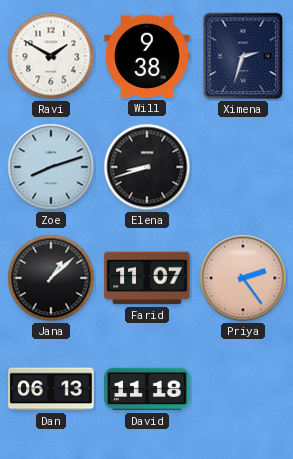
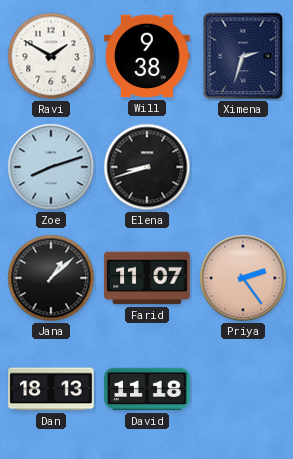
Dan: 06:13 -> 18:13
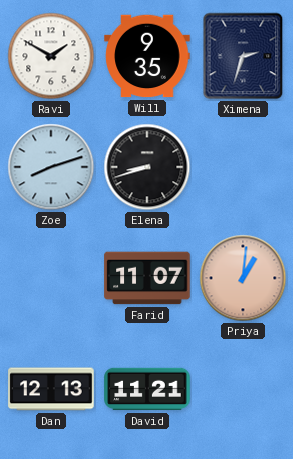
Will: 9:38 -> 9:35
Jana: 1:08 -> none
Priya: 2:24 -> 1:01
Dan: 18:13 -> 12:13
David: 11:18 -> 11:21
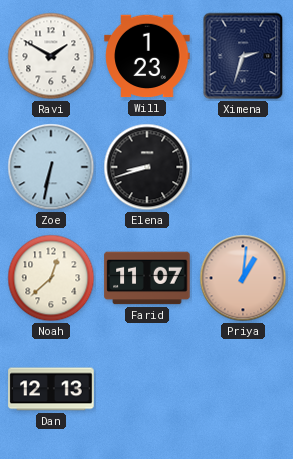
Will: 9:35 -> 1:23
Zoe: 8:12 -> 6:32
Noah: none -> 12:38
David: 11:21 -> none
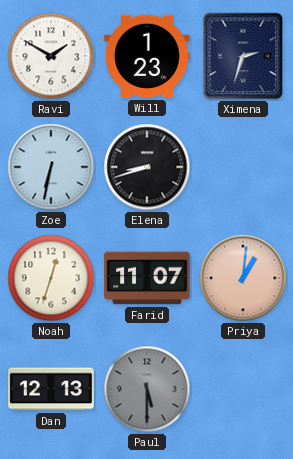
Noah: 12:38 -> 12:33
Paul: none -> 5:30
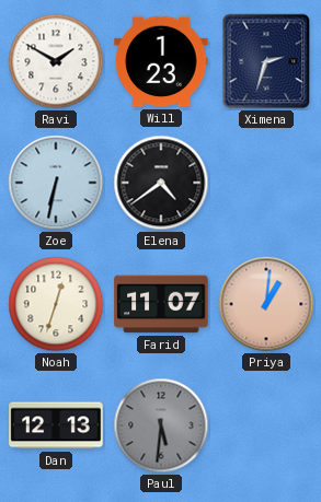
Elena: 8:42 -> 4:39
Paul: 5:30 -> 5:31
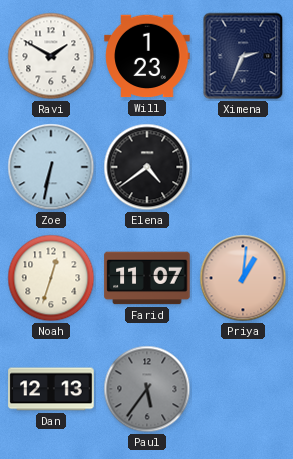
Ximena: 2:33 -> 2:34
Paul: 5:31 -> 5:36
